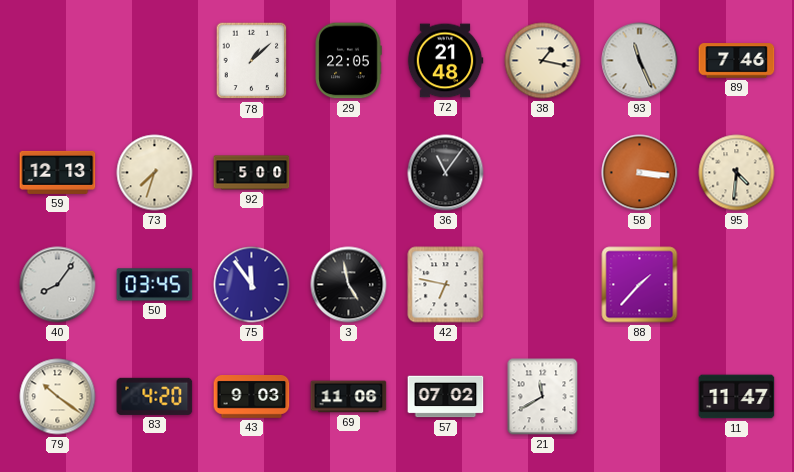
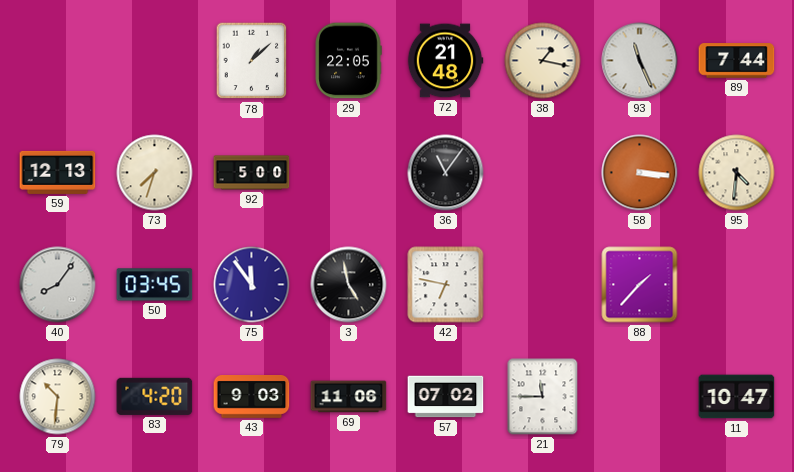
89: 7:46 -> 7:44
79: 10:21 -> 10:31
21: 11:40 -> 11:45
11: 11:47 -> 10:47
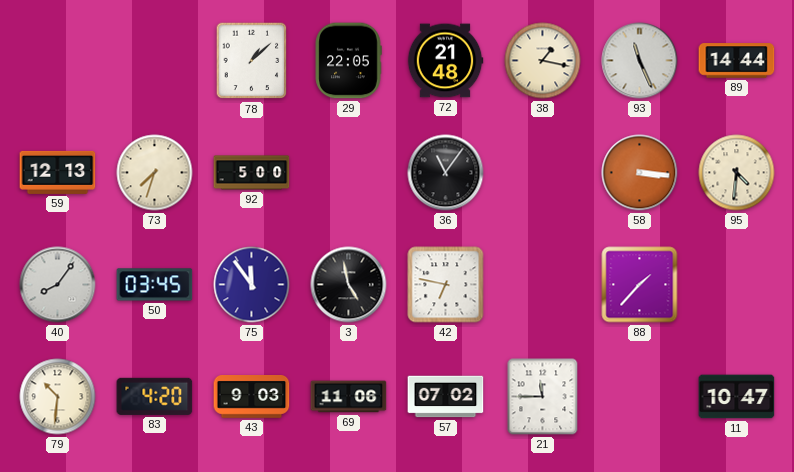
89: 7:44 -> 14:44
